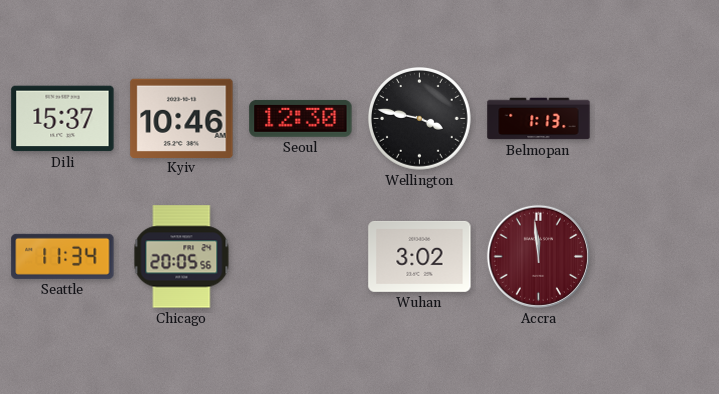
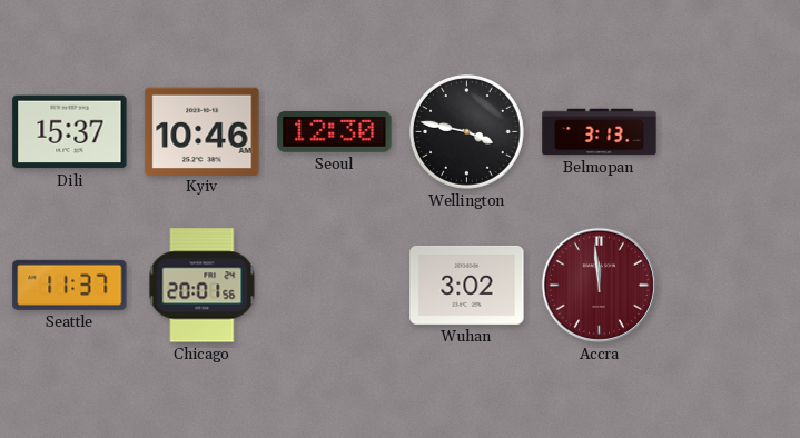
Belmopan: 1:13 -> 3:13
Seattle: 11:34 -> 11:37
Chicago: 20:05 -> 20:01
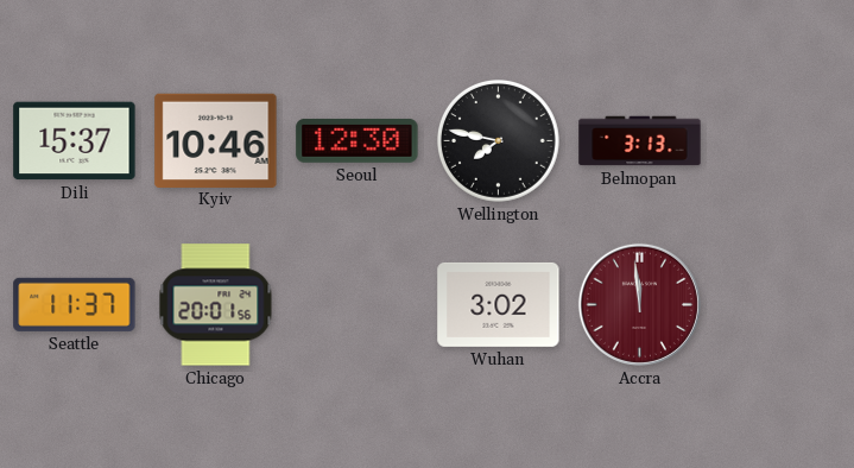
Wellington: 3:47 -> 7:47
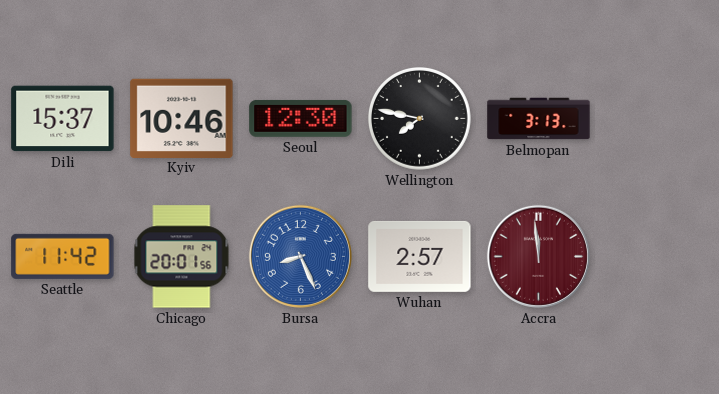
Seattle: 11:37 -> 11:42
Bursa: none -> 8:26
Wuhan: 3:02 -> 2:57
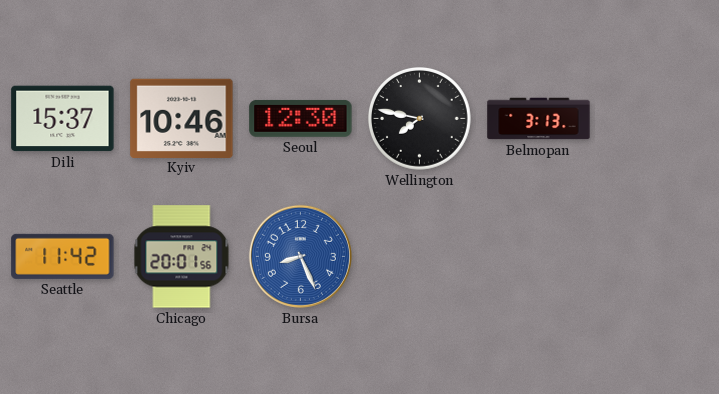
Wuhan: 2:57 -> none
Accra: 11:59 -> none
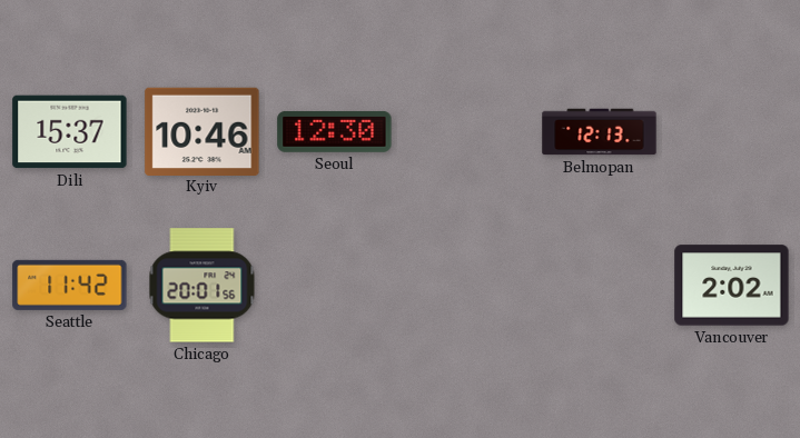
Wellington: 7:47 -> none
Belmopan: 3:13 -> 12:13
Bursa: 8:26 -> none
Vancouver: none -> 2:02
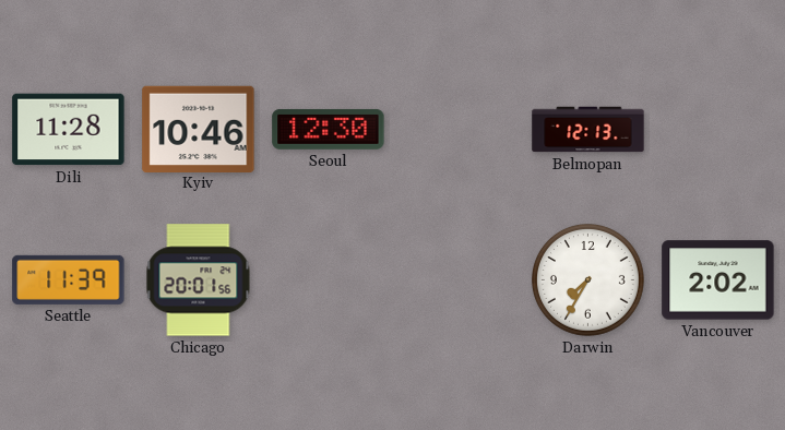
Dili: 15:37 -> 11:28
Seattle: 11:42 -> 11:39
Darwin: none -> 7:35
